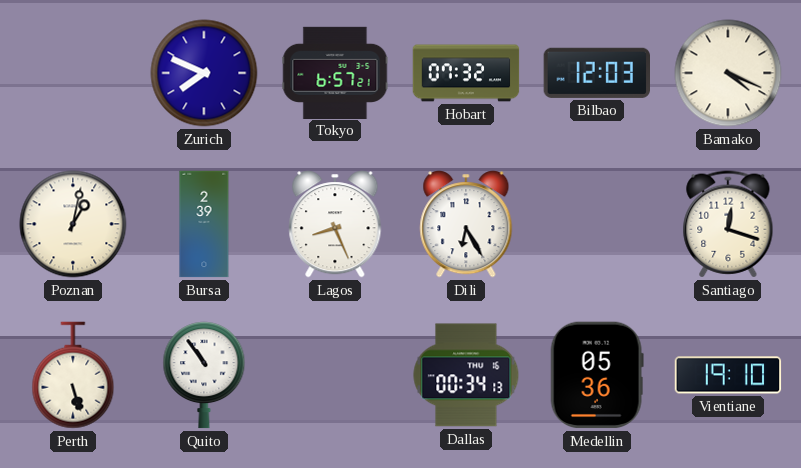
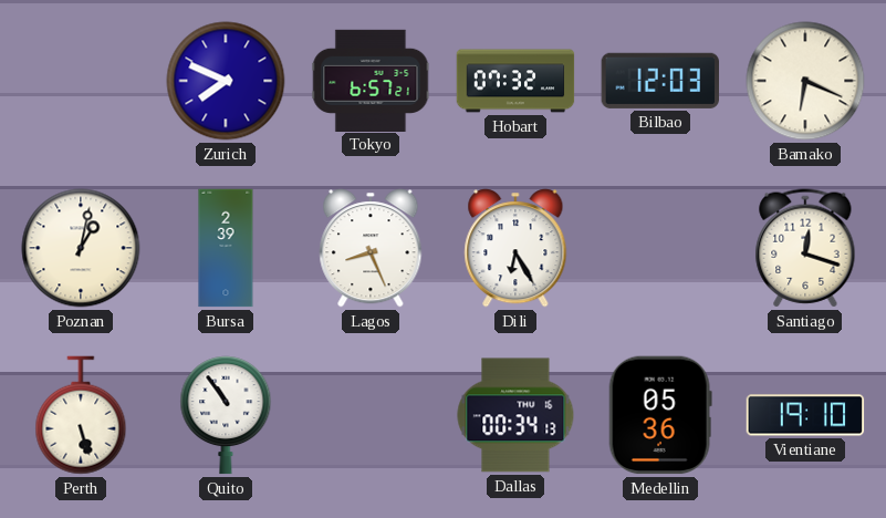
Bamako: 4:19 -> 6:19
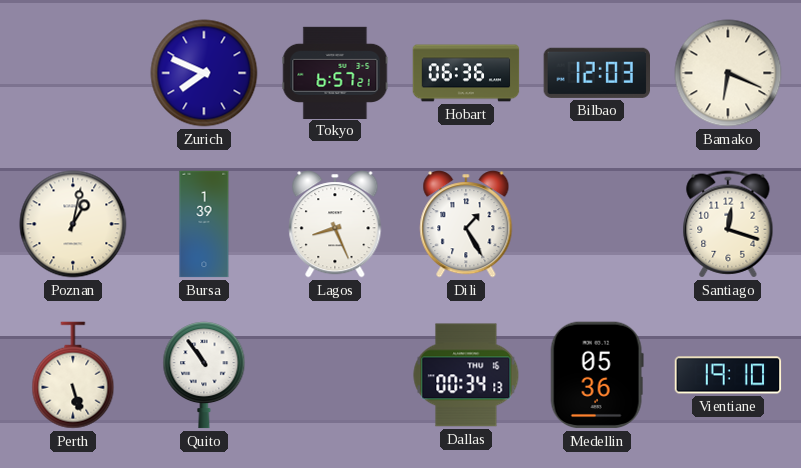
Hobart: 07:32 -> 06:36
Bursa: 2:39 -> 1:39
Dili: 6:25 -> 1:25
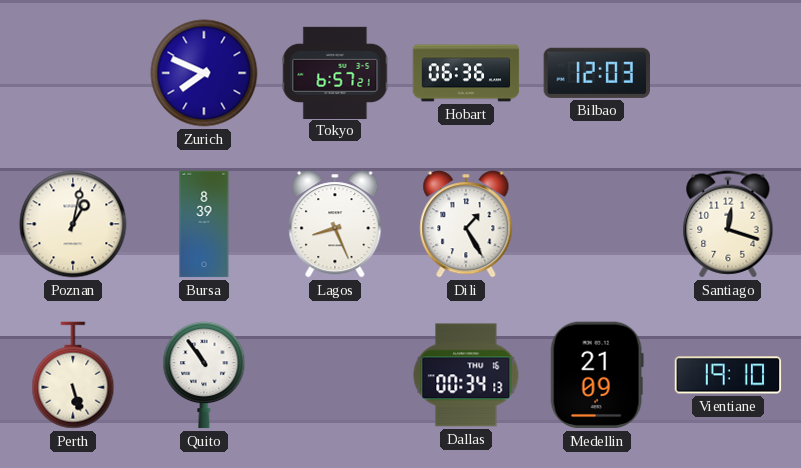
Bamako: 6:19 -> none
Bursa: 1:39 -> 8:39
Medellin: 05:36 -> 21:09
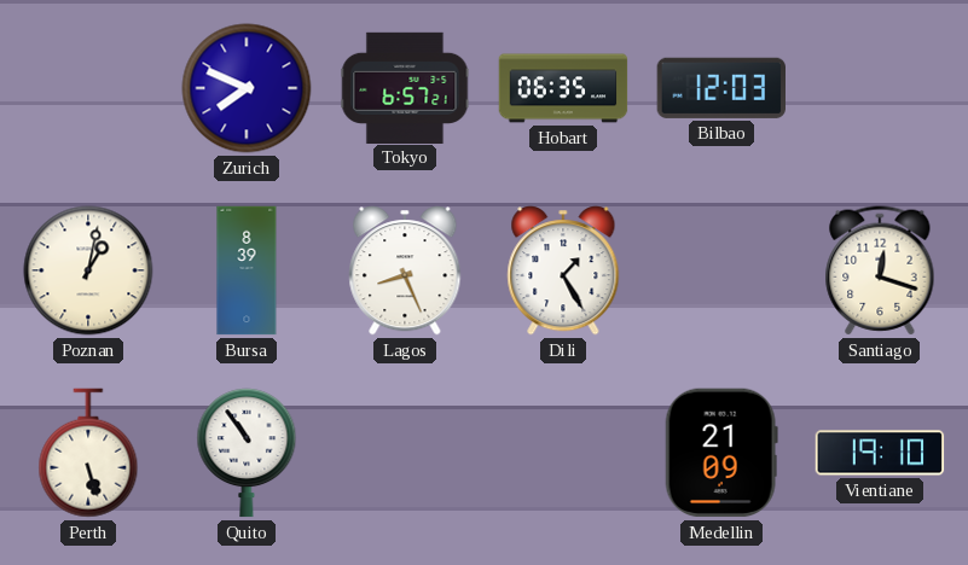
Hobart: 06:36 -> 06:35
Dallas: 00:34 -> none
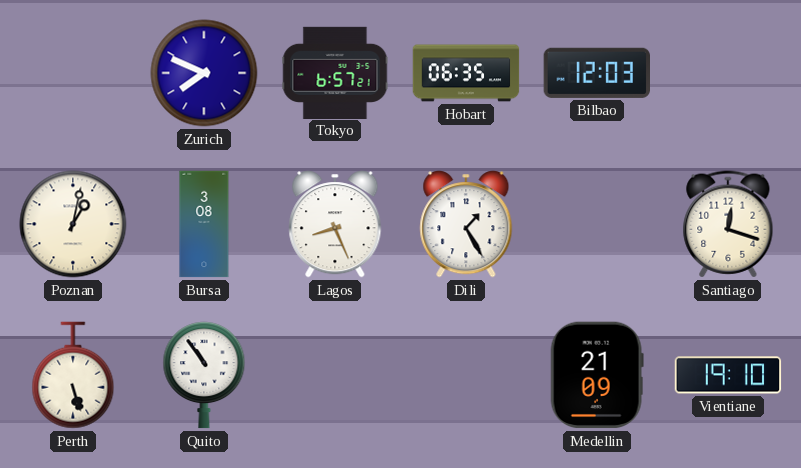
Bursa: 8:39 -> 3:08
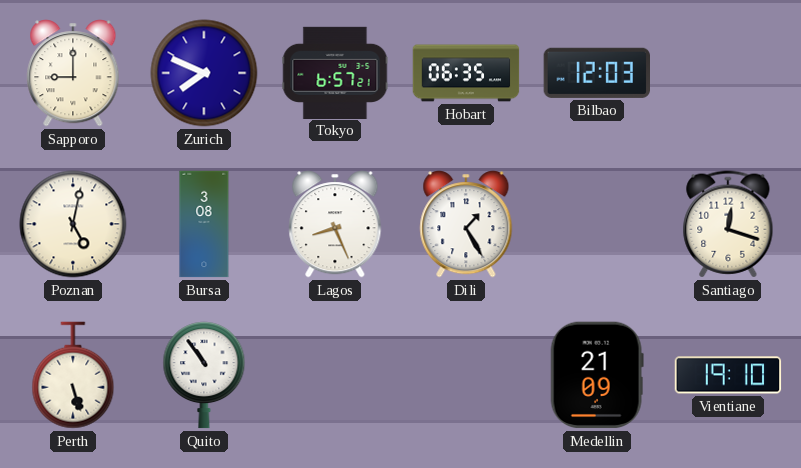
Sapporo: none -> 9:00
Poznan: 1:02 -> 5:02
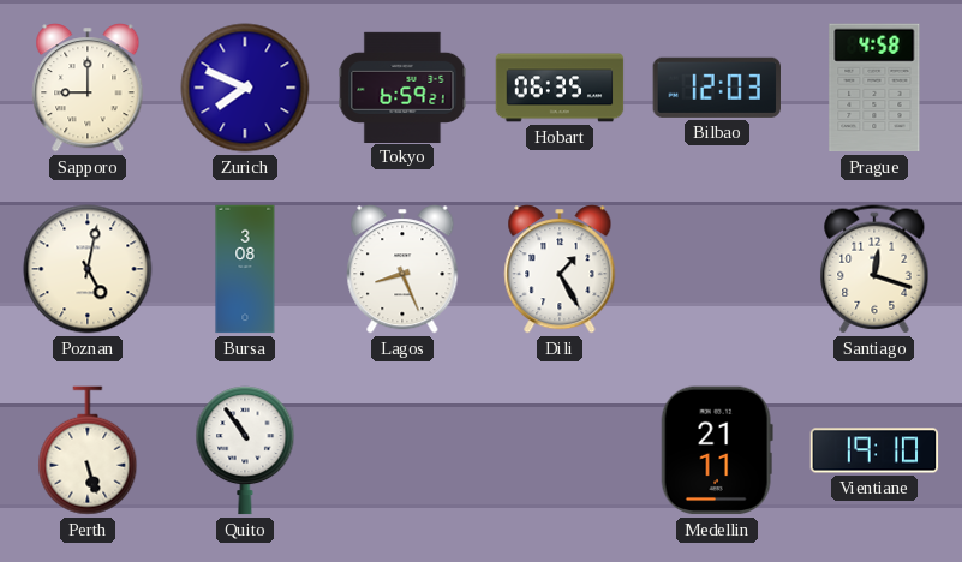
Tokyo: 6:57 -> 6:59
Prague: none -> 4:58
Medellin: 21:09 -> 21:11
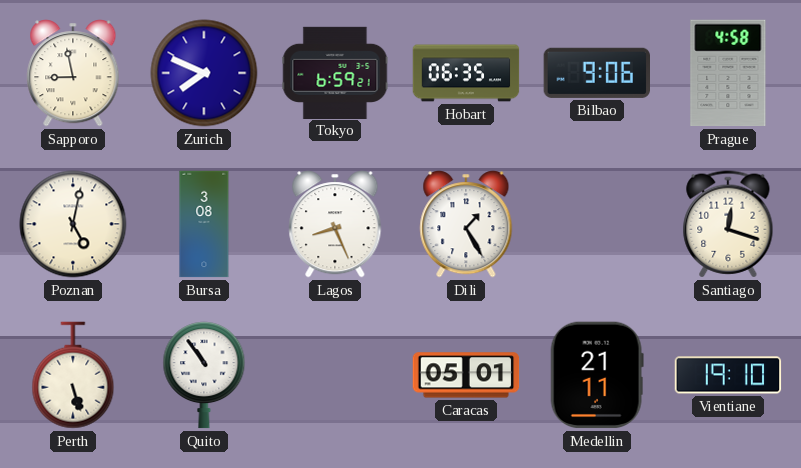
Sapporo: 9:00 -> 8:58
Bilbao: 12:03 -> 9:06
Caracas: none -> 05:01
